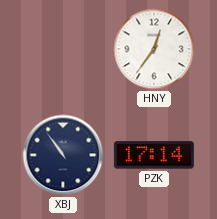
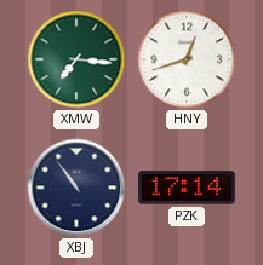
XMW: none -> 7:16
HNY: 12:36 -> 12:42
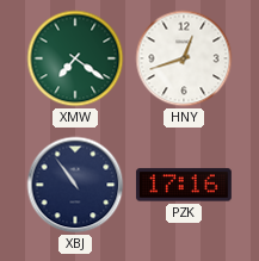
XMW: 7:16 -> 7:21
PZK: 17:14 -> 17:16
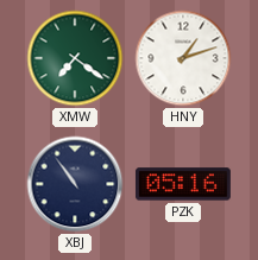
HNY: 12:42 -> 1:12
PZK: 17:16 -> 05:16
